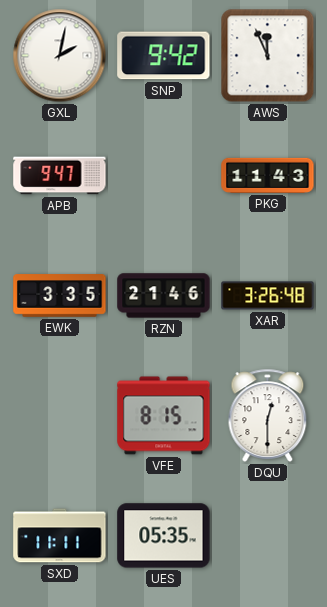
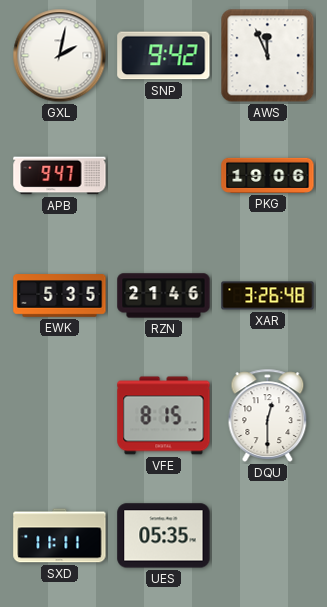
PKG: 11:43 -> 19:06
EWK: 3:35 -> 5:35
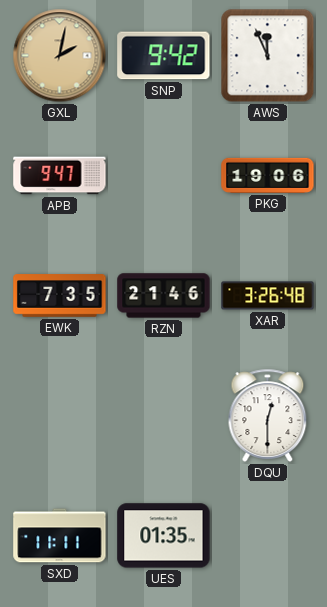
GXL dial: white -> champagne
EWK: 5:35 -> 7:35
VFE: 8:15 -> none
UES: 05:35 -> 01:35
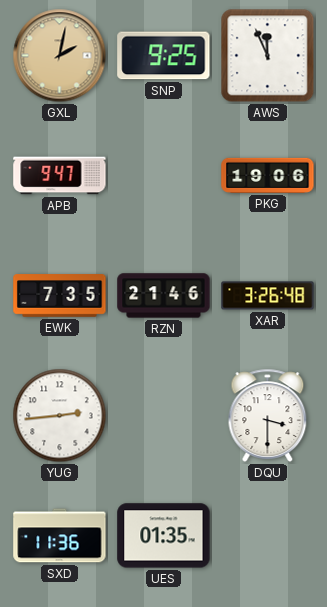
SNP: 9:42 -> 9:25
YUG: none -> 2:44
DQU: 12:30 -> 3:30
SXD: 11:11 -> 11:36
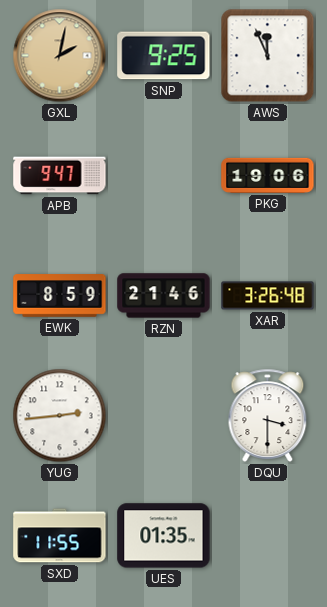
EWK: 7:35 -> 8:59
SXD: 11:36 -> 11:55
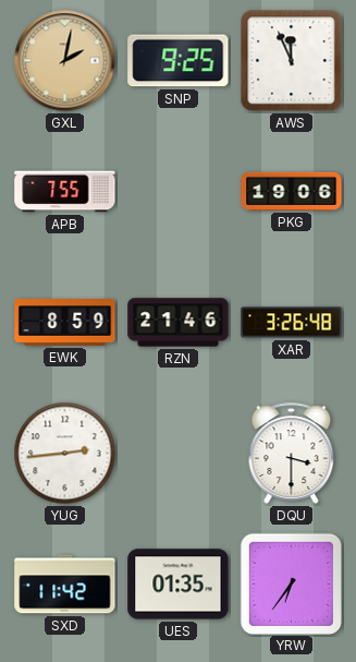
APB: 9:47 -> 7:55
SXD: 11:55 -> 11:42
YRW: none -> 6:36
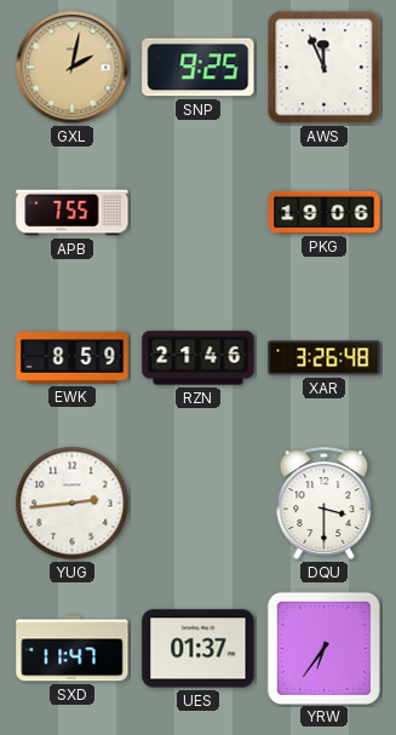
SXD: 11:42 -> 11:47
UES: 01:35 -> 01:37
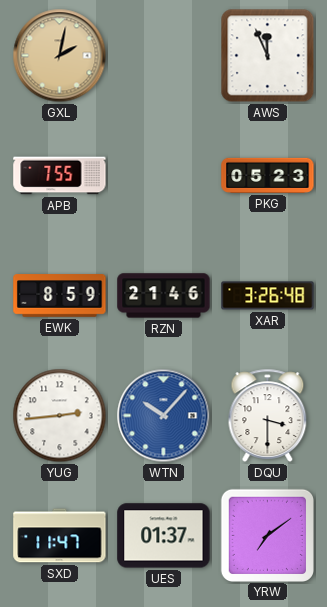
SNP: 9:25 -> none
PKG: 19:06 -> 05:23
WTN: none -> 10:07
YRW: 6:36 -> 7:09
